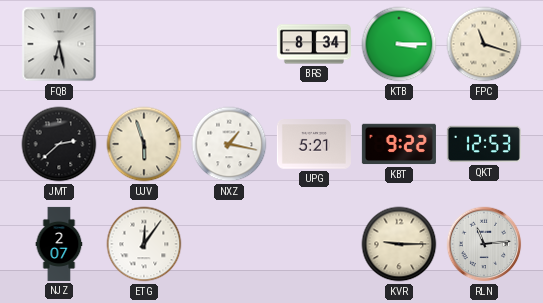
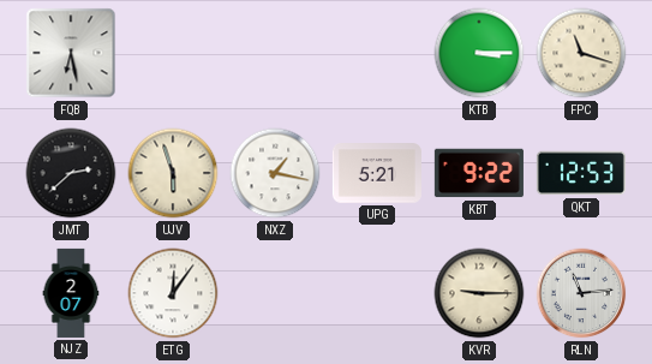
BRS: 8:34 -> none
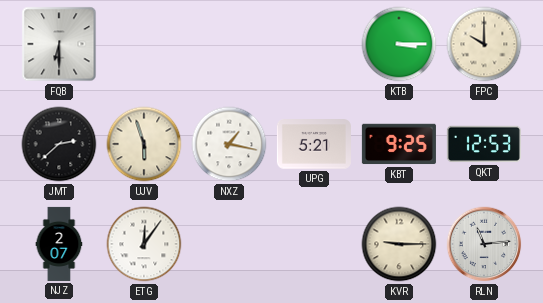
FQB: 6:28 -> 6:30
FPC: 11:18 -> 10:00
KBT: 9:22 -> 9:25
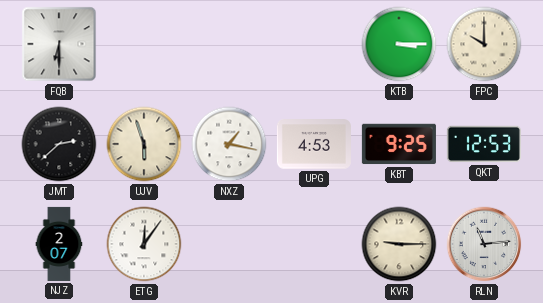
UPG: 5:21 -> 4:53
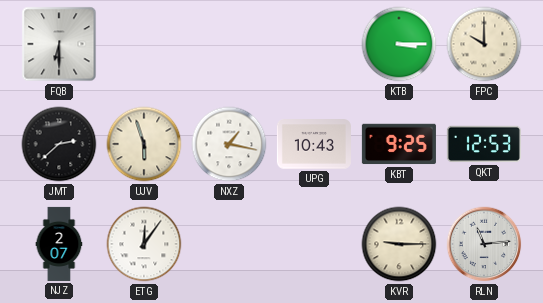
UPG: 4:53 -> 10:43
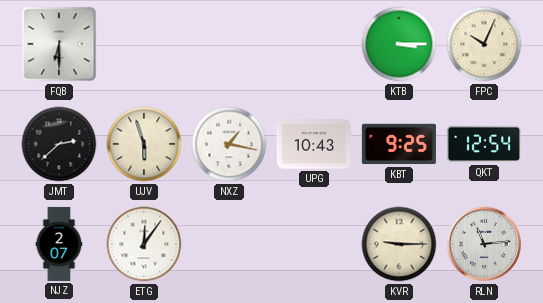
FPC: 10:00 -> 10:04
QKT: 12:53 -> 12:54
